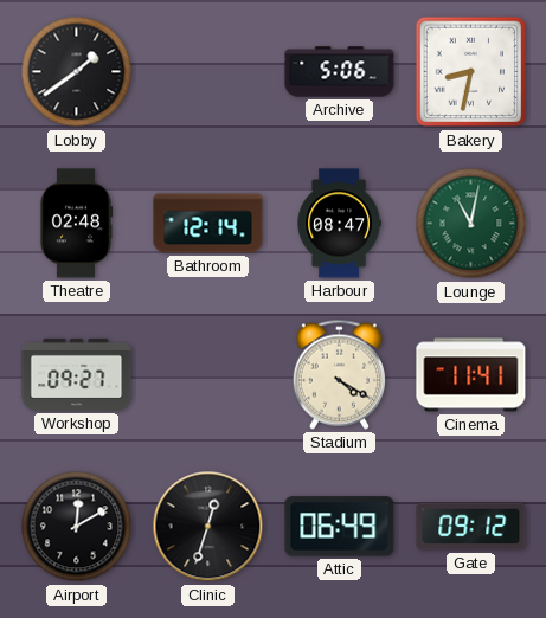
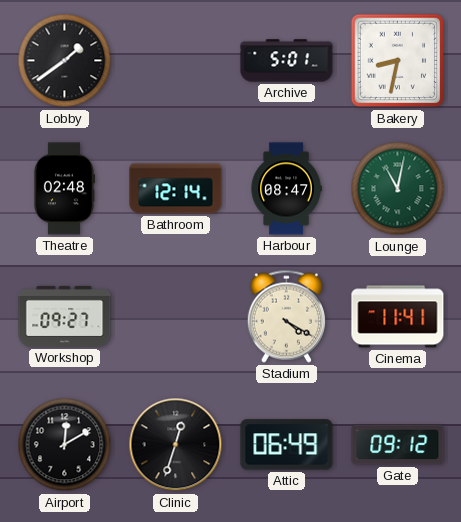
Archive: 5:06 -> 5:01
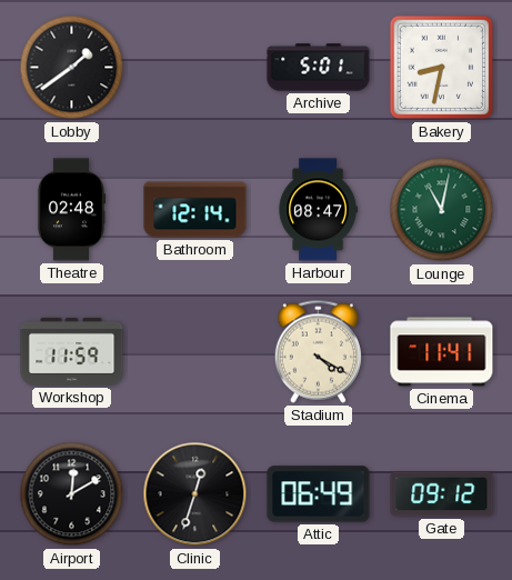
Workshop: 09:27 -> 11:59
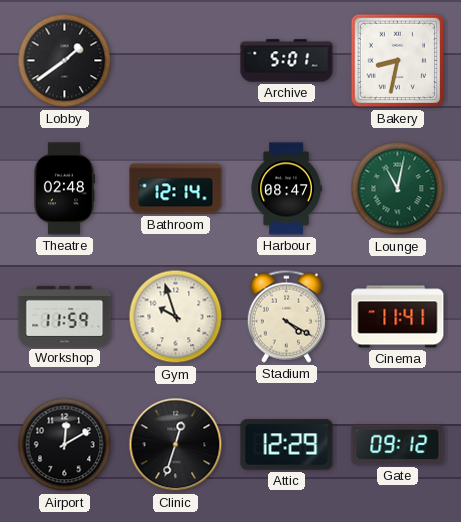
Gym: none -> 9:57
Attic: 06:49 -> 12:29
